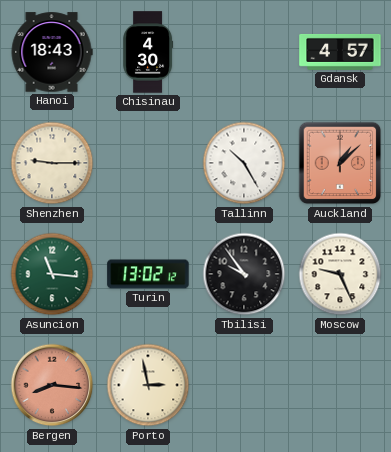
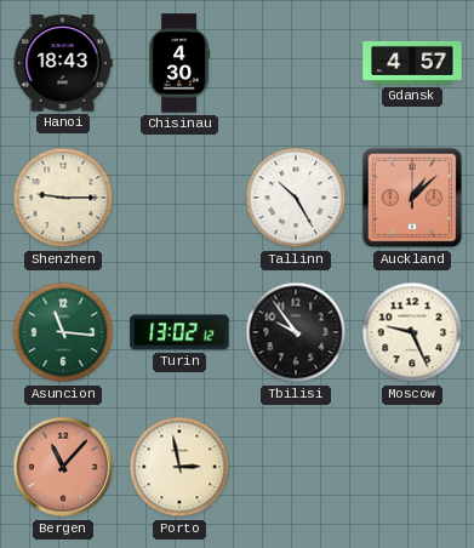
Bergen: 8:16 -> 11:07
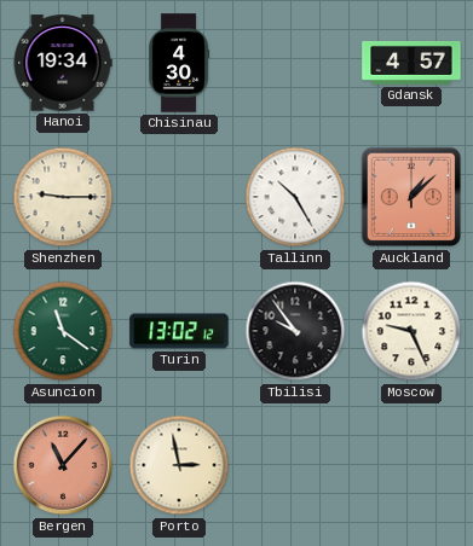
Hanoi: 18:43 -> 19:34
Asuncion: 11:16 -> 11:21
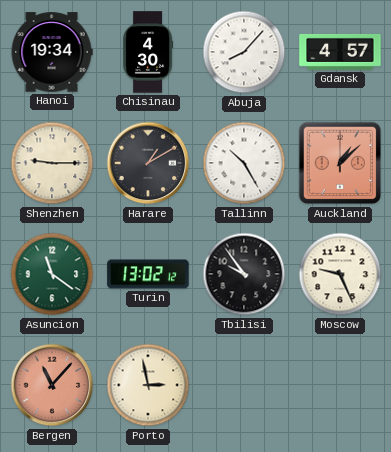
Abuja: none -> 8:07
Harare: none -> 1:10
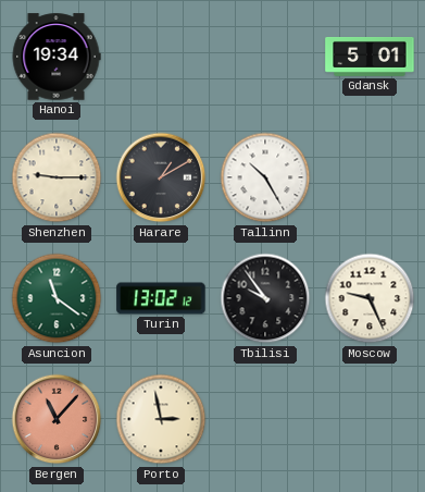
Chisinau: 4:30 -> none
Abuja: 8:07 -> none
Gdansk: 4:57 -> 5:01
Auckland: 1:08 -> none
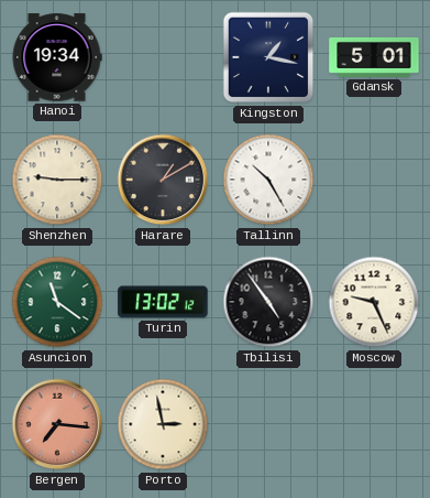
Kingston: none -> 1:17
Tbilisi: 9:54 -> 4:54
Bergen: 11:07 -> 7:16
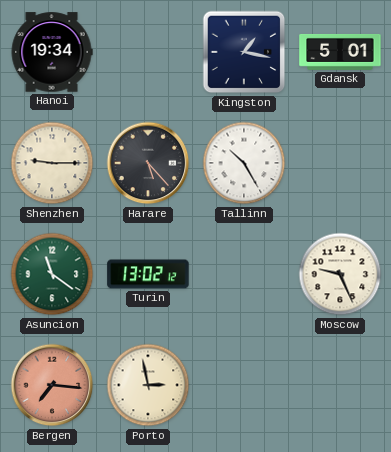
Harare: 1:10 -> 5:23
Tbilisi: 4:54 -> none
